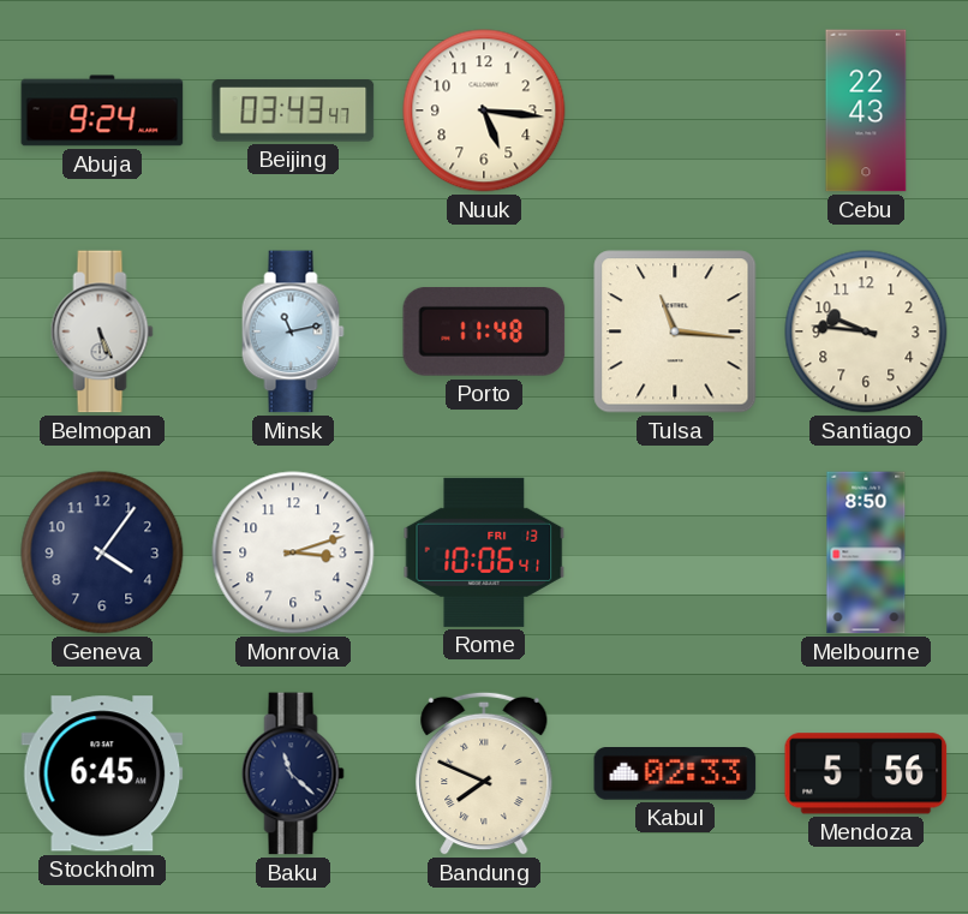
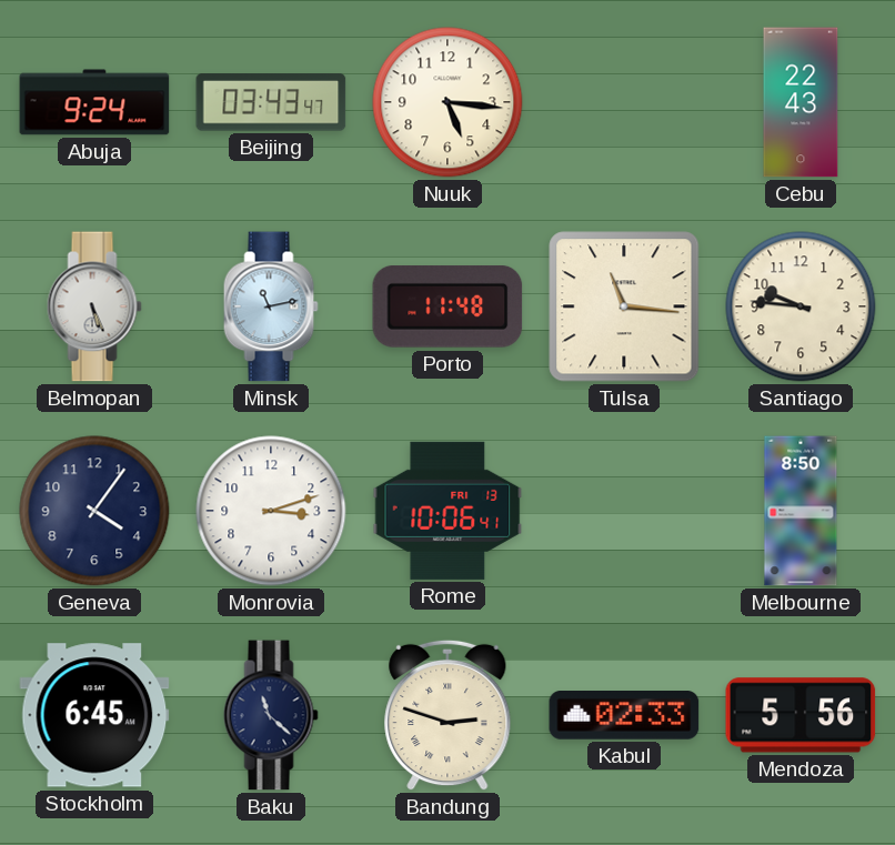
Bandung: 7:49 -> 2:48
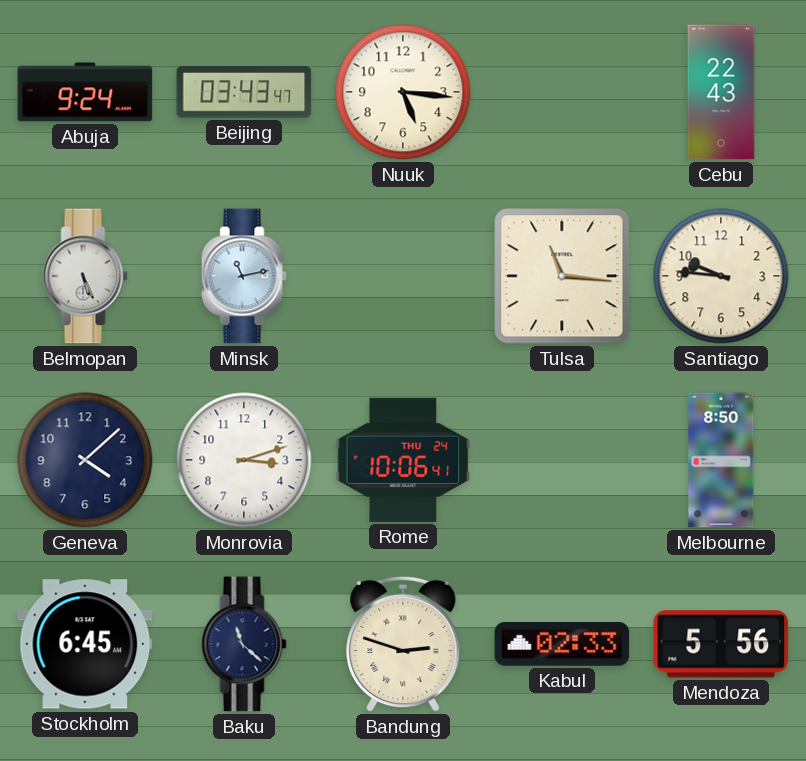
Porto: 11:48 -> none
Geneva: 4:06 -> 4:08
Rome date: FRI 13 -> THU 24
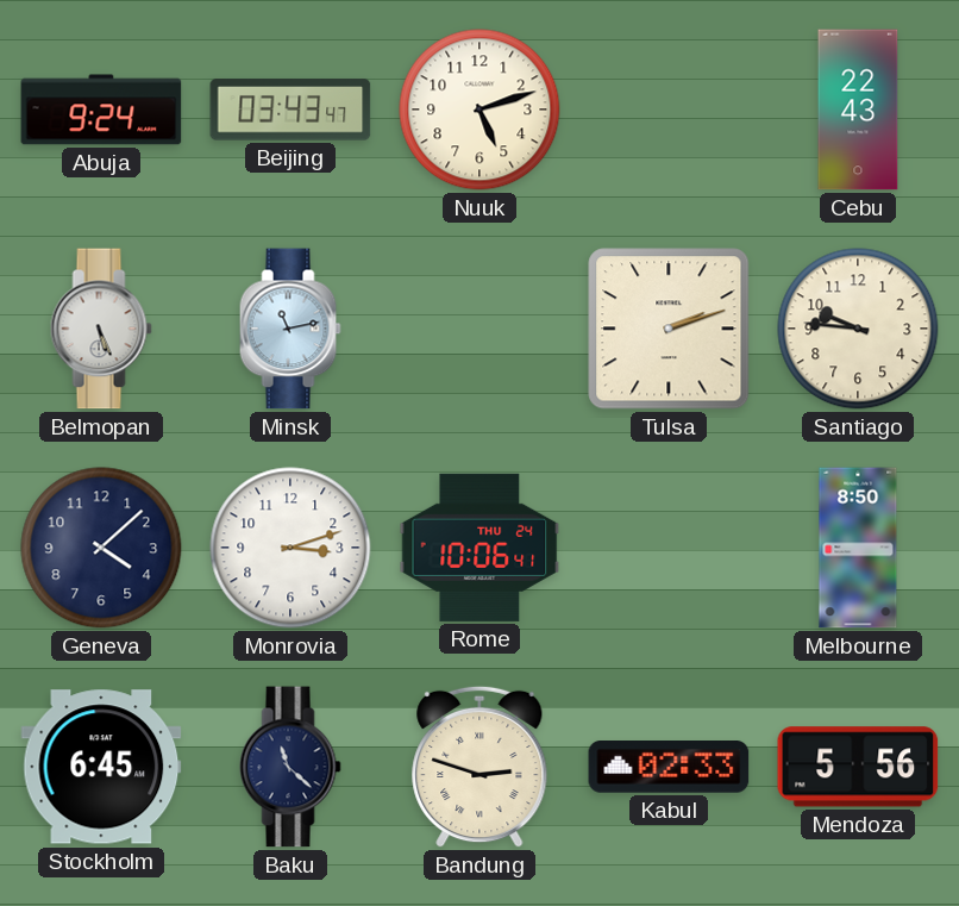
Nuuk: 5:16 -> 5:12
Tulsa: 11:16 -> 2:12
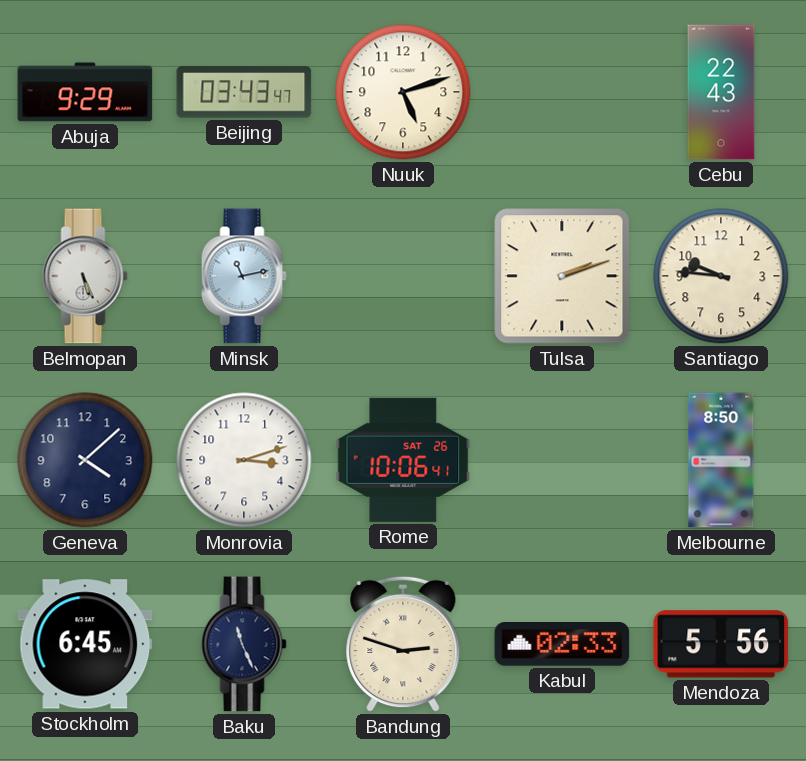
Abuja: 9:24 -> 9:29
Rome date: THU 24 -> SAT 26
Baku: 11:22 -> 11:26
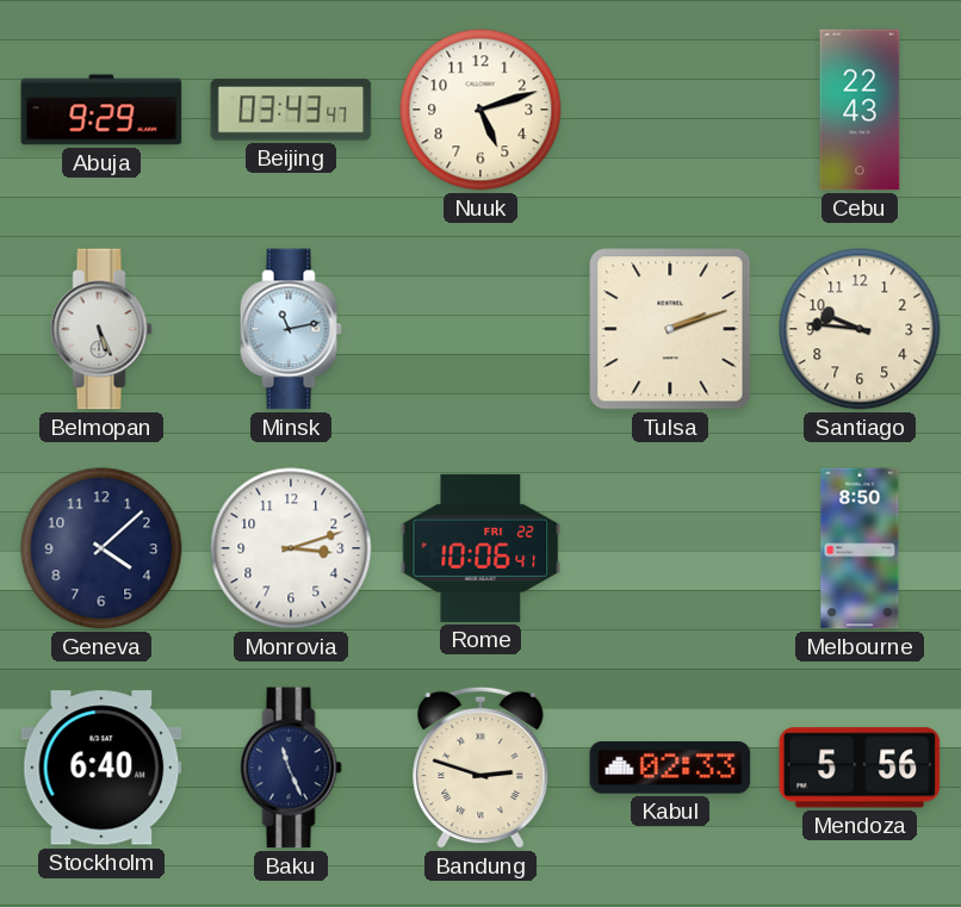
Rome date: SAT 26 -> FRI 22
Stockholm: 6:45 -> 6:40
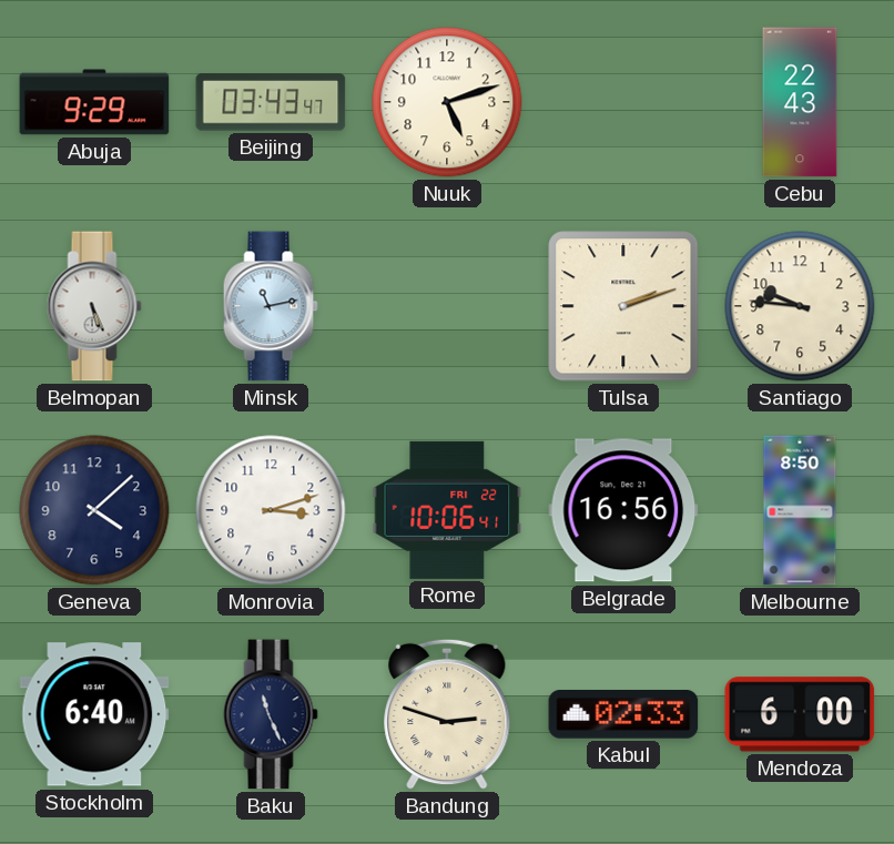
Belgrade: none -> 16:56
Mendoza: 5:56 -> 6:00
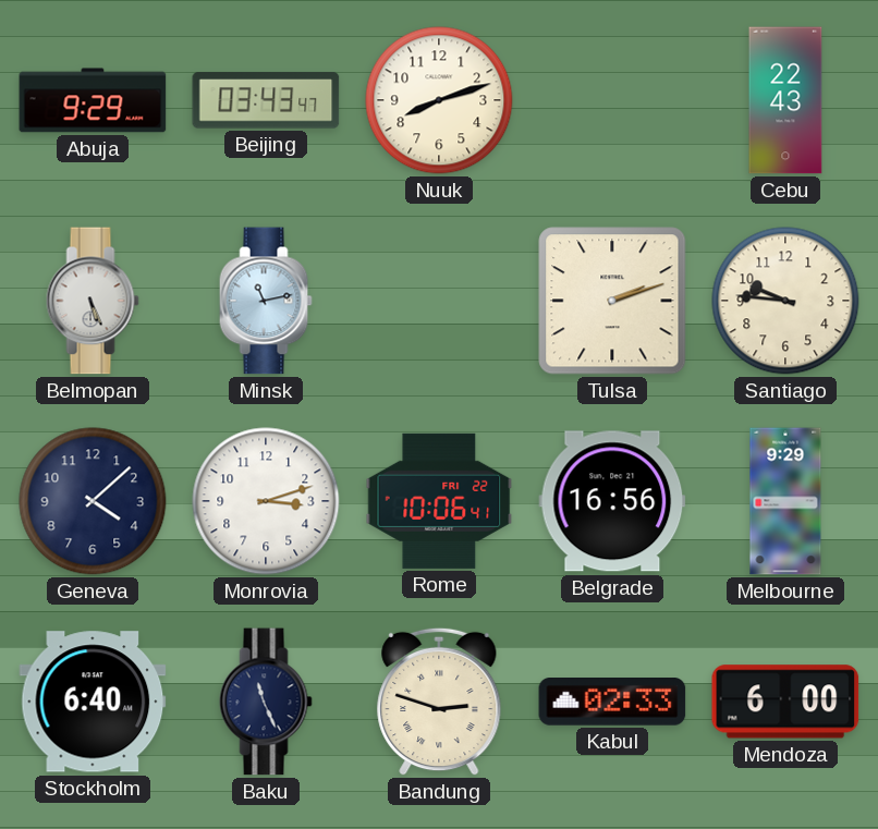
Nuuk: 5:12 -> 8:12
Melbourne: 8:50 -> 9:29
